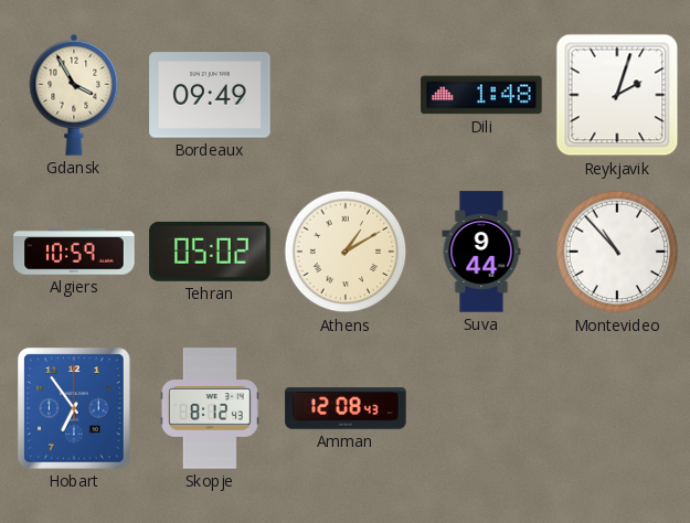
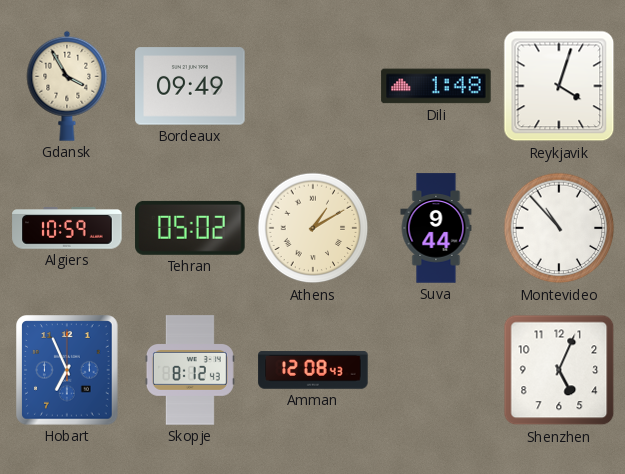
Reykjavik: 2:03 -> 4:03
Hobart: 6:54 -> 6:56
Shenzhen: none -> 5:04
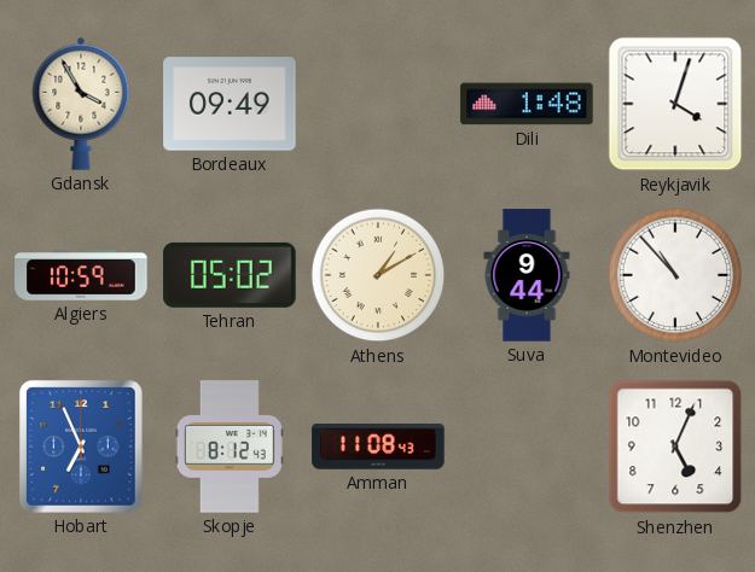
Amman: 12:08 -> 11:08
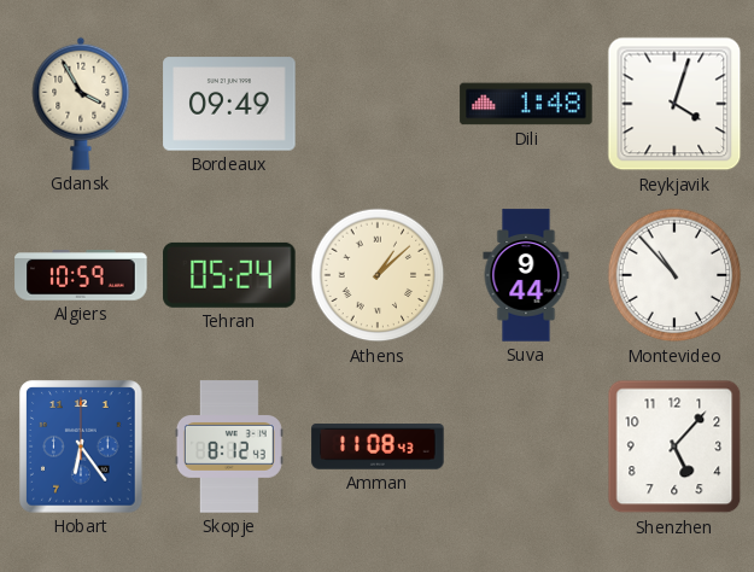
Tehran: 05:02 -> 05:24
Athens: 1:10 -> 1:08
Hobart: 6:56 -> 6:24
Shenzhen: 5:04 -> 5:07
